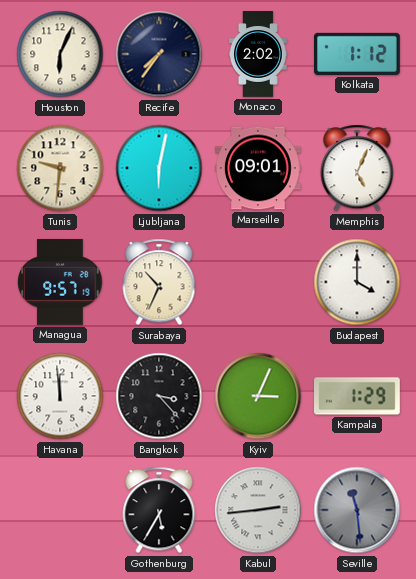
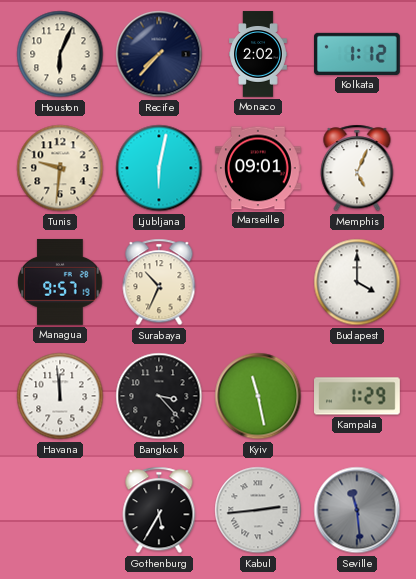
Recife: 7:36 -> 7:37
Kyiv: 3:04 -> 11:28
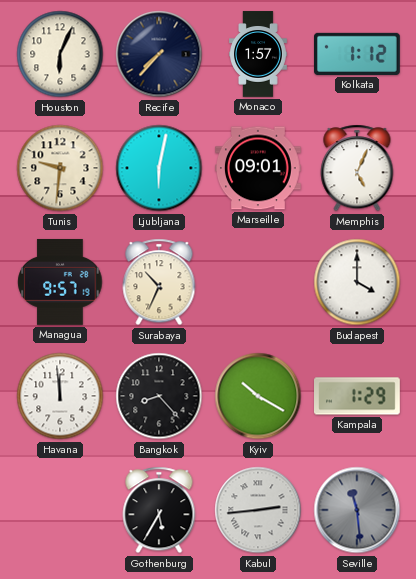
Monaco: 2:02 -> 1:57
Bangkok: 3:23 -> 8:23
Kyiv: 11:28 -> 10:20
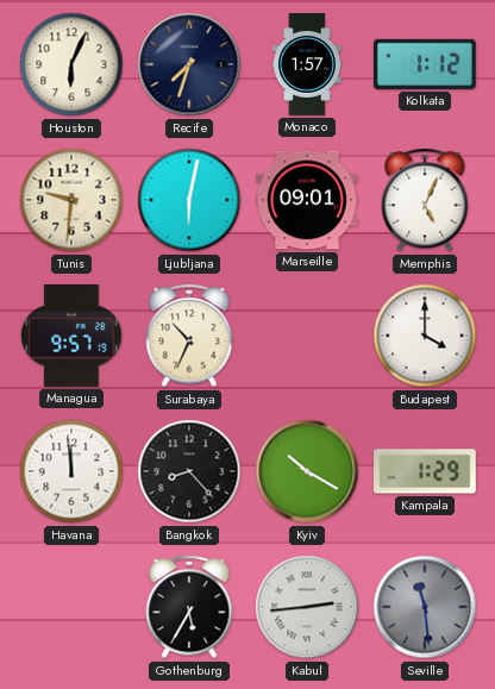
Recife: 7:37 -> 7:33
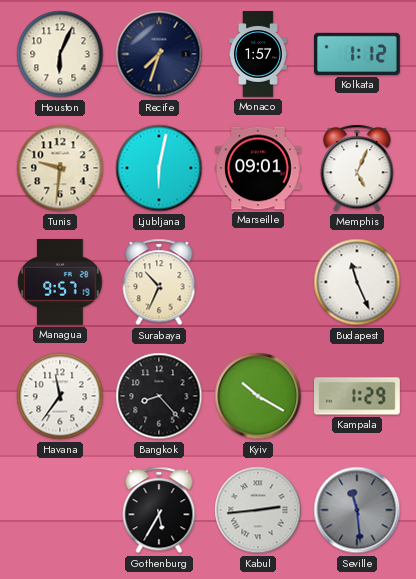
Budapest: 4:00 -> 11:26
Havana: 11:59 -> 11:36
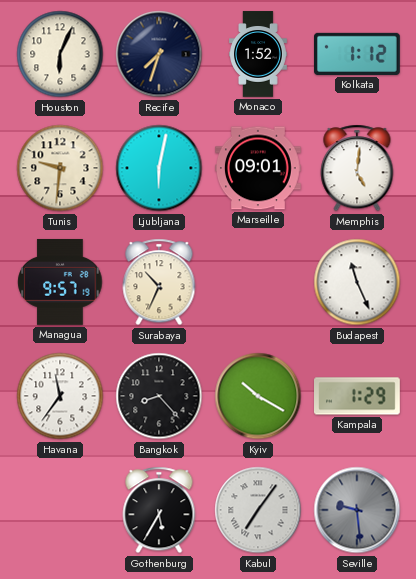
Monaco: 1:57 -> 1:52
Memphis: 5:04 -> 5:01
Kabul: 2:44 -> 7:06
Seville: 11:29 -> 9:29
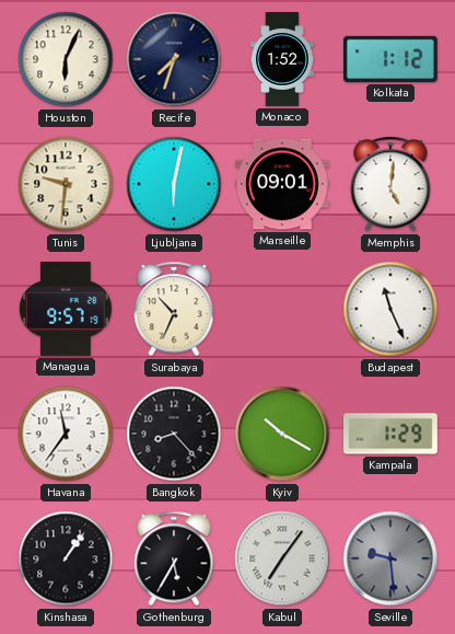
Kinshasa: none -> 1:06
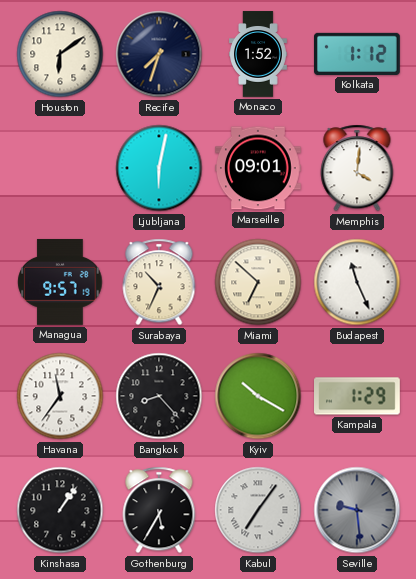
Houston: 6:04 -> 6:09
Tunis: 9:31 -> none
Memphis: 5:01 -> 4:01
Miami: none -> 6:52
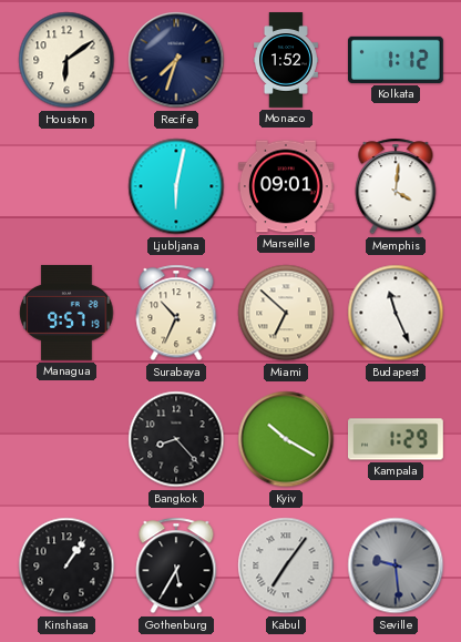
Havana: 11:36 -> none
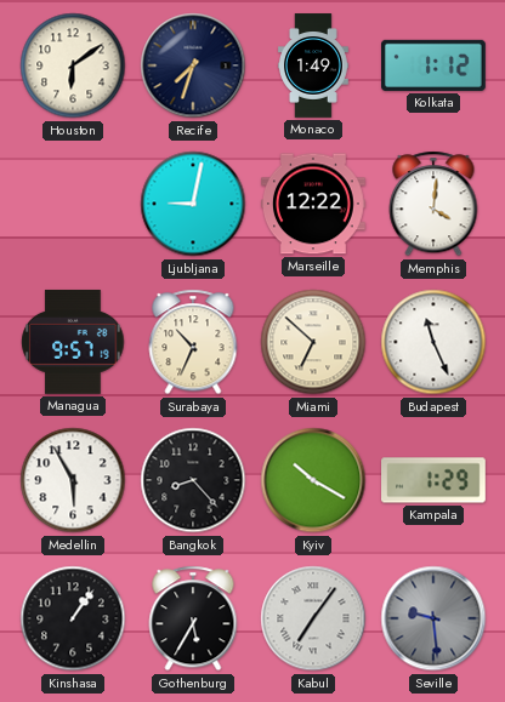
Monaco: 1:52 -> 1:49
Ljubljana: 6:02 -> 9:02
Marseille: 09:01 -> 12:22
Medellin: none -> 5:55
